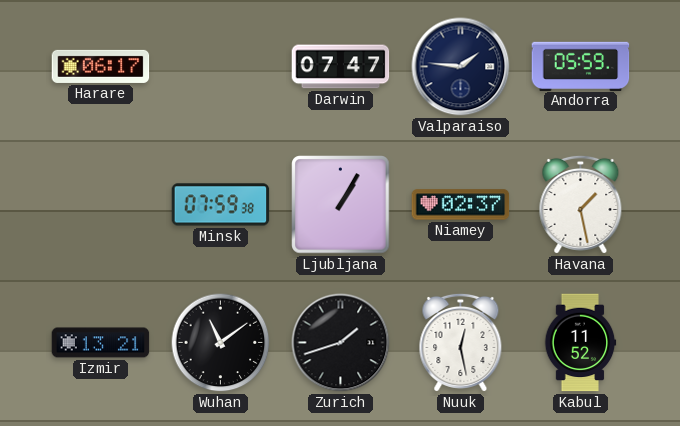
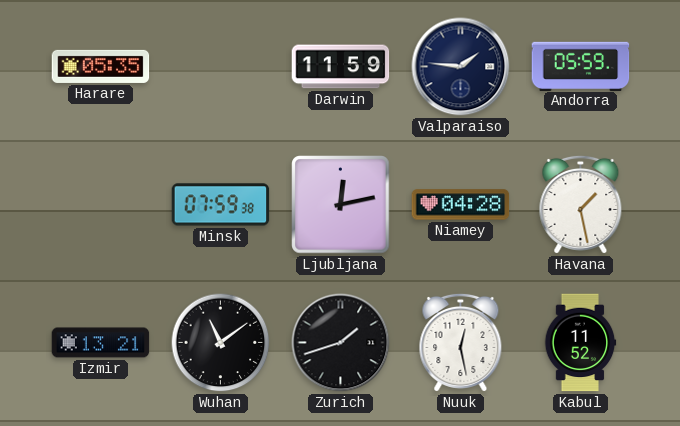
Harare: 06:17 -> 05:35
Darwin: 07:47 -> 11:59
Ljubljana: 1:05 -> 12:13
Niamey: 02:37 -> 04:28
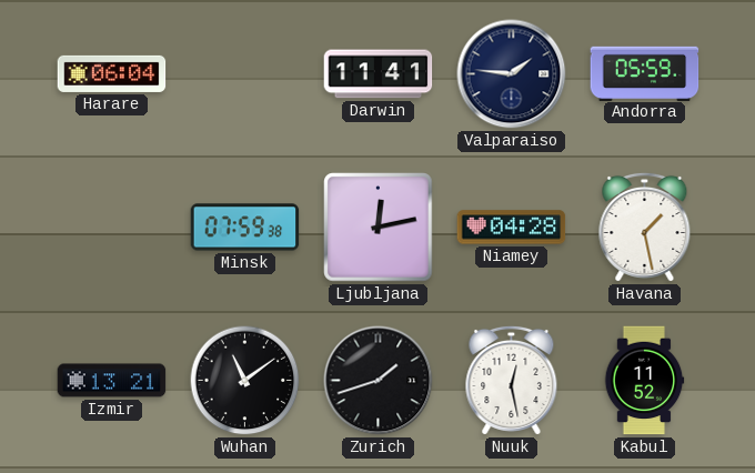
Harare: 05:35 -> 06:04
Darwin: 11:59 -> 11:41
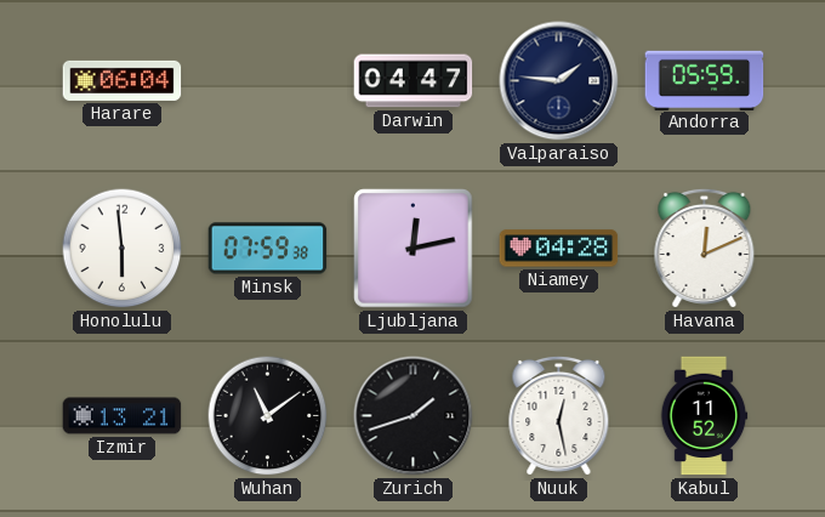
Darwin: 11:41 -> 04:47
Honolulu: none -> 5:59
Havana: 1:28 -> 12:11
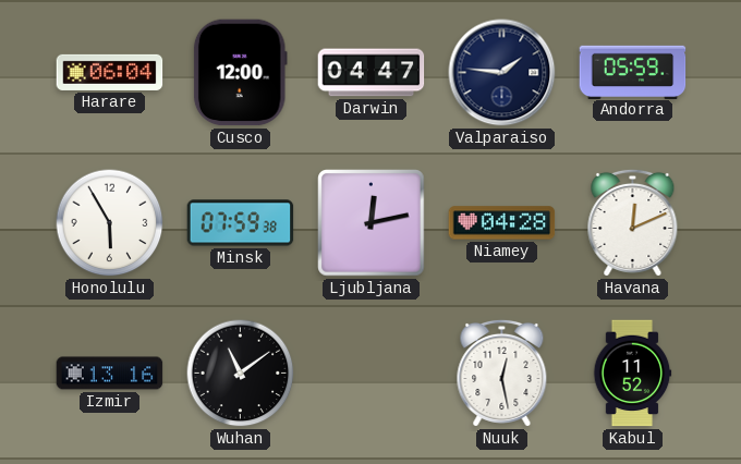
Cusco: none -> 12:00
Honolulu: 5:59 -> 5:55
Izmir: 13:21 -> 13:16
Zurich: 1:42 -> none
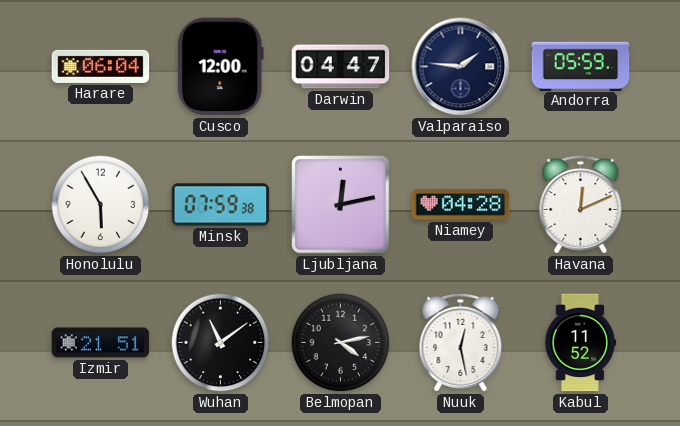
Izmir: 13:16 -> 21:51
Belmopan: none -> 4:13
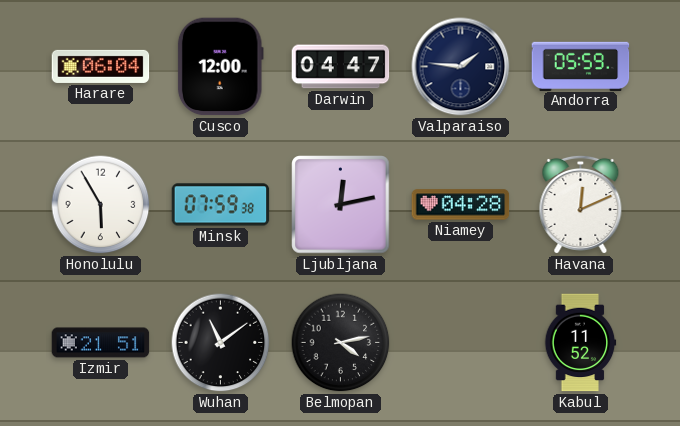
Nuuk: 12:28 -> none
